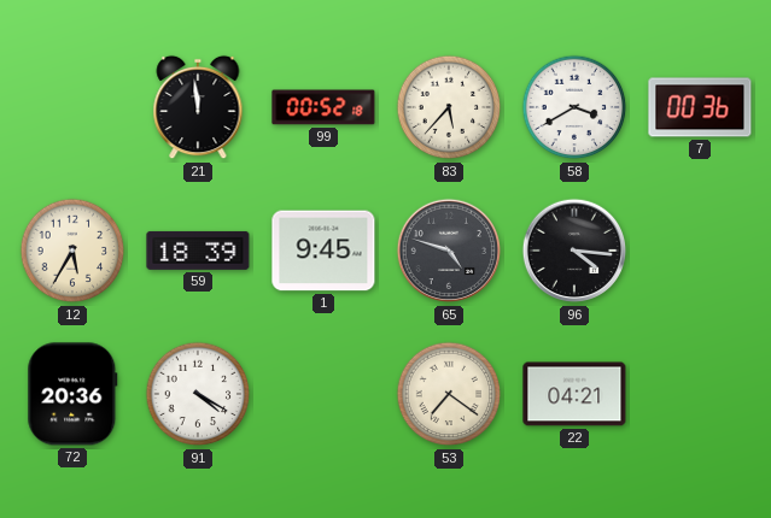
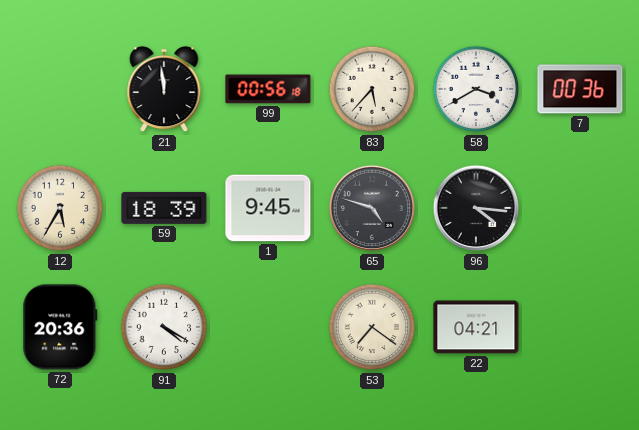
99: 00:52 -> 00:56
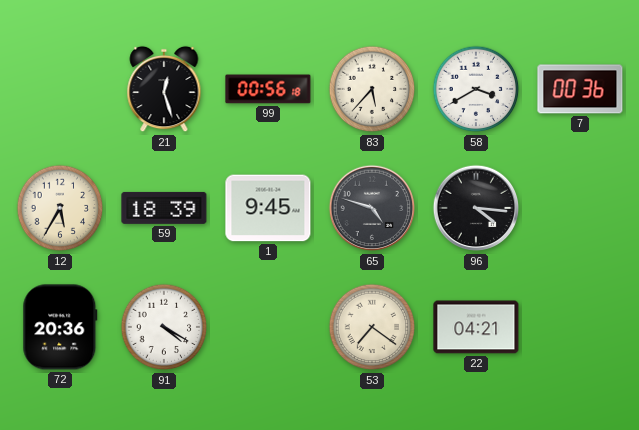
21: 11:59 -> 12:27
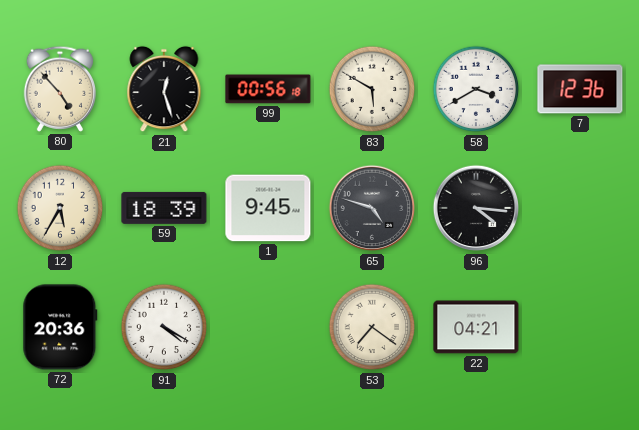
80: none -> 4:53
83: 5:37 -> 5:50
7: 00:36 -> 12:36
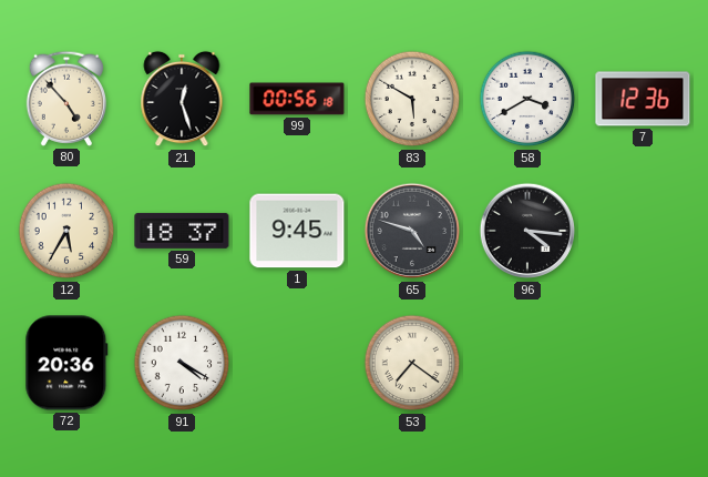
59: 18:39 -> 18:37
22: 04:21 -> none
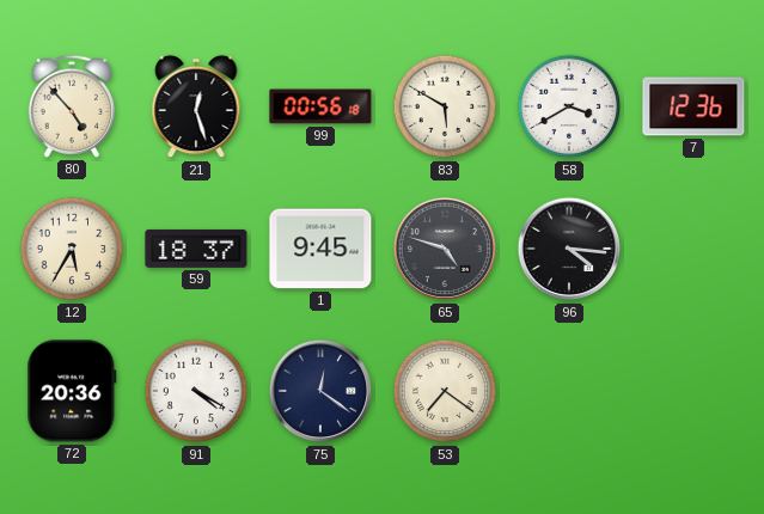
75: none -> 12:21
